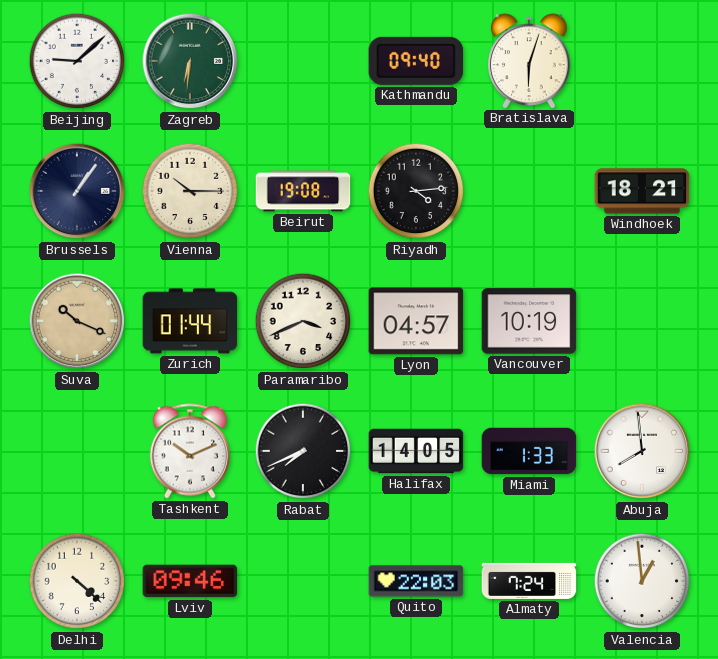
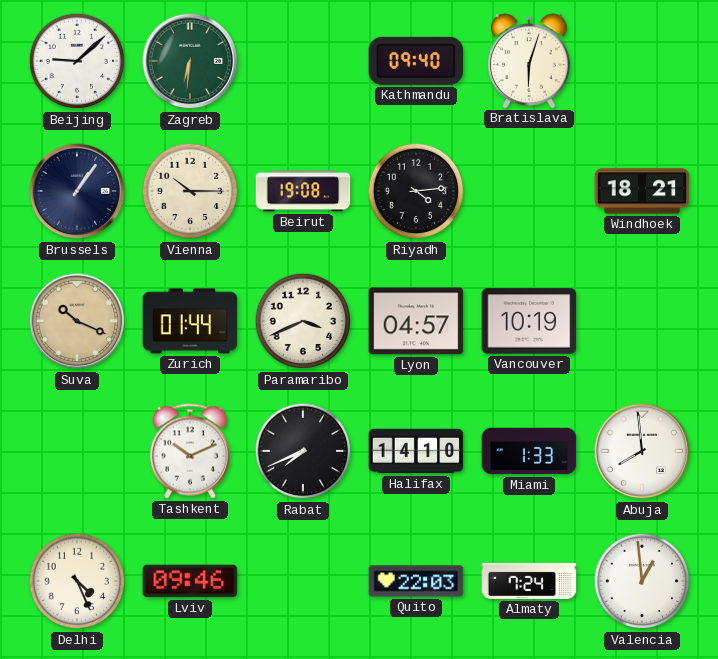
Halifax: 14:05 -> 14:10
Delhi: 4:22 -> 4:26
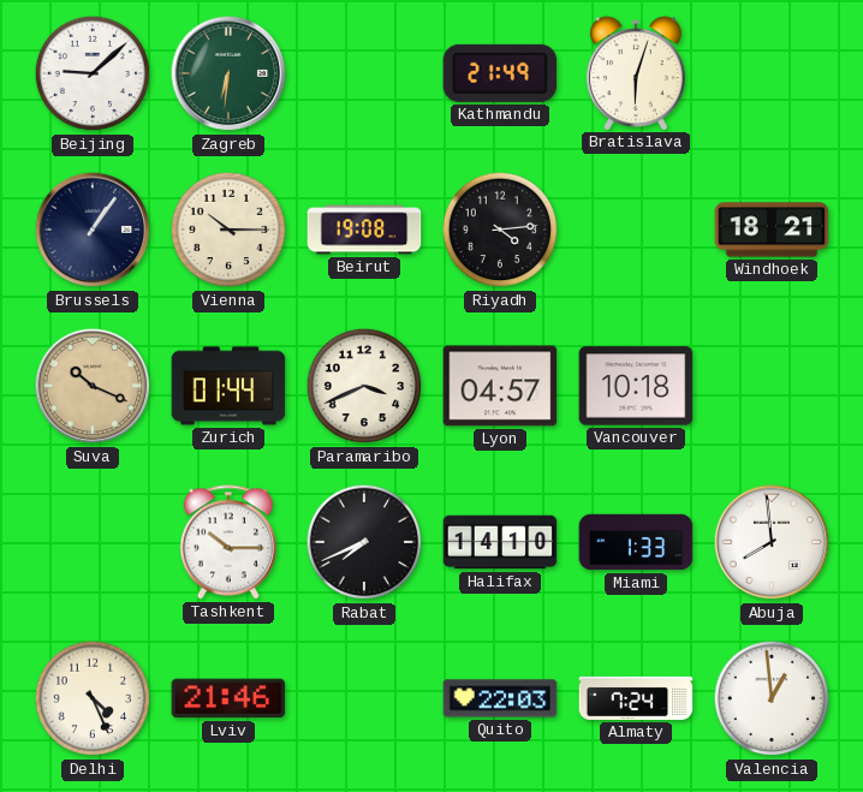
Kathmandu: 09:40 -> 21:49
Vancouver: 10:19 -> 10:18
Tashkent: 10:11 -> 10:15
Lviv: 09:46 -> 21:46
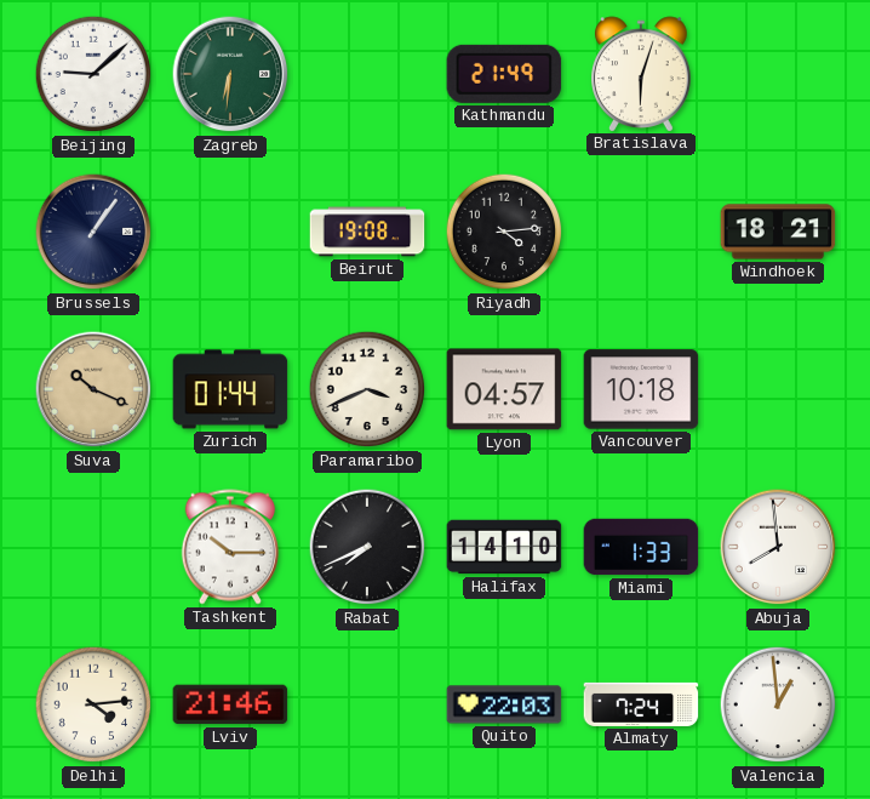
Vienna: 10:15 -> none
Delhi: 4:26 -> 4:14
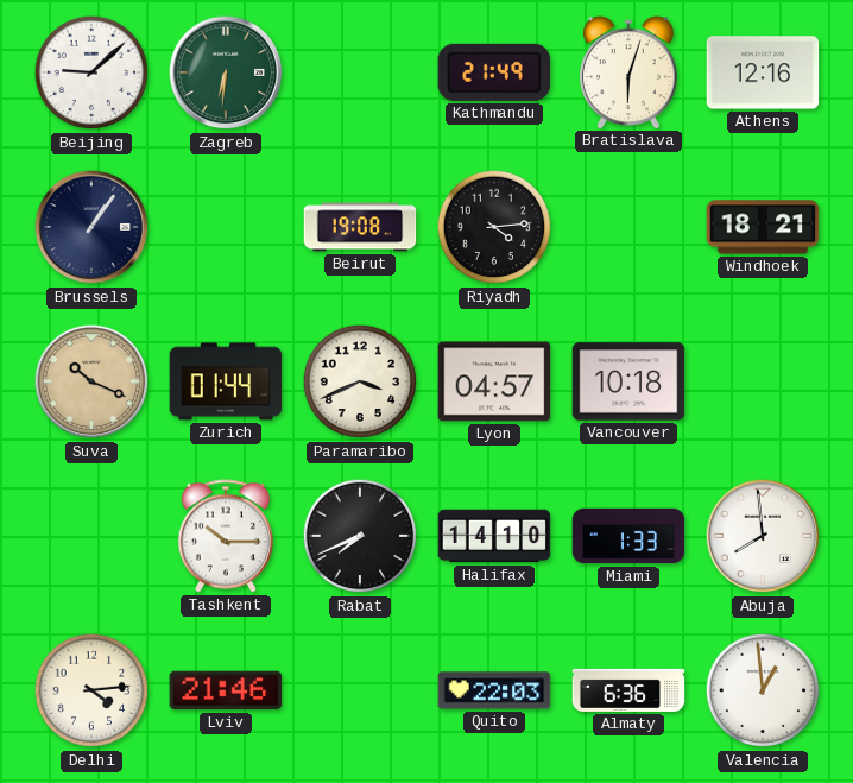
Athens: none -> 12:16
Almaty: 7:24 -> 6:36
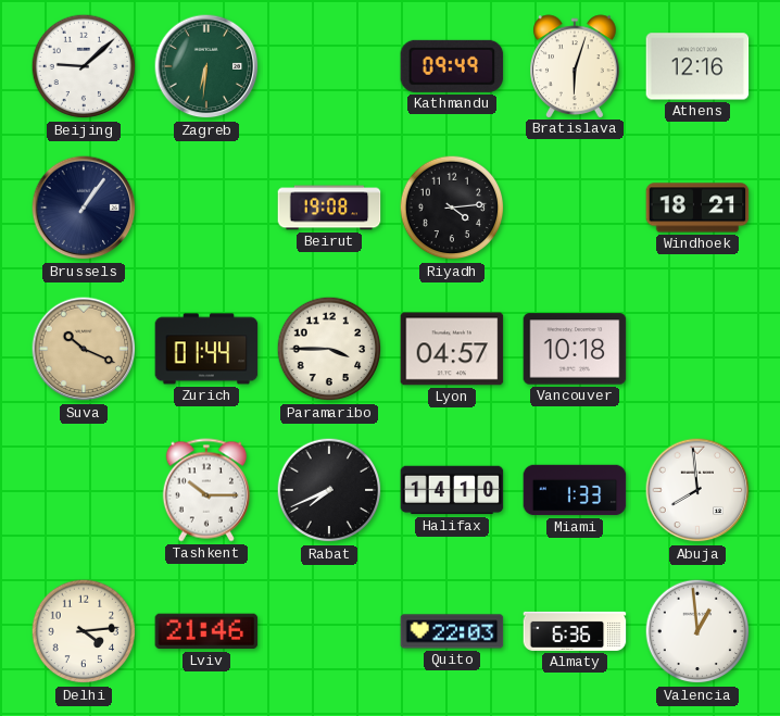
Kathmandu: 21:49 -> 09:49
Paramaribo: 3:41 -> 3:45
